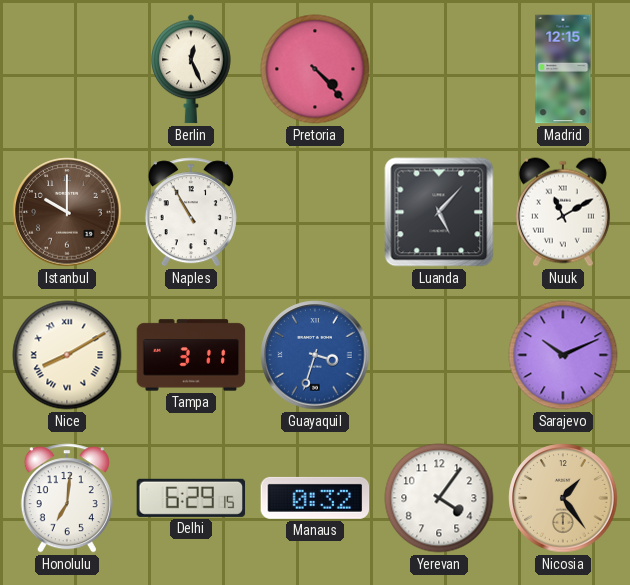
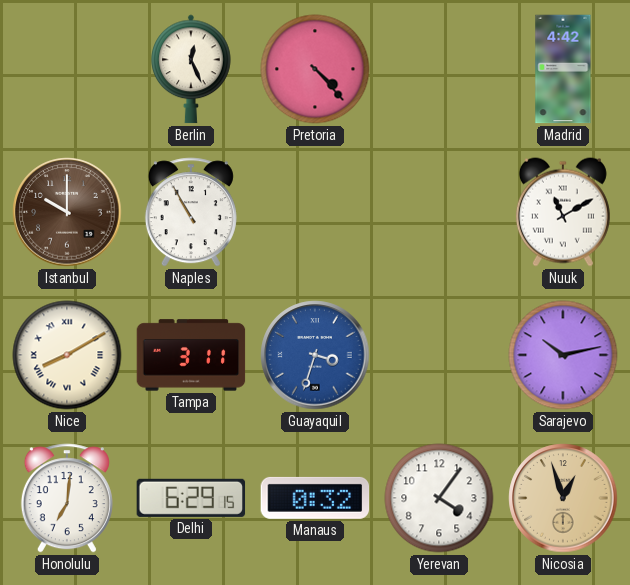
Madrid: 12:15 -> 4:42
Luanda: 5:07 -> none
Sarajevo: 10:11 -> 10:13
Nicosia: 1:24 -> 12:57
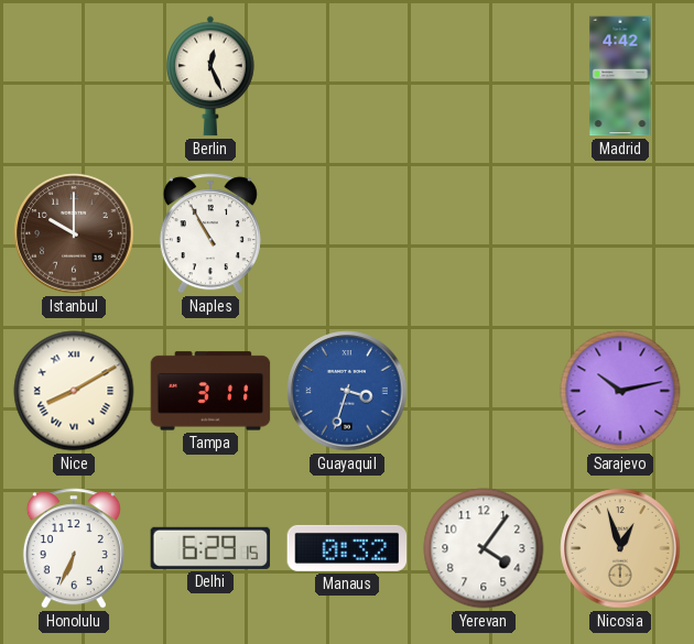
Pretoria: 4:23 -> none
Nuuk: 11:10 -> none
Honolulu: 7:01 -> 6:34
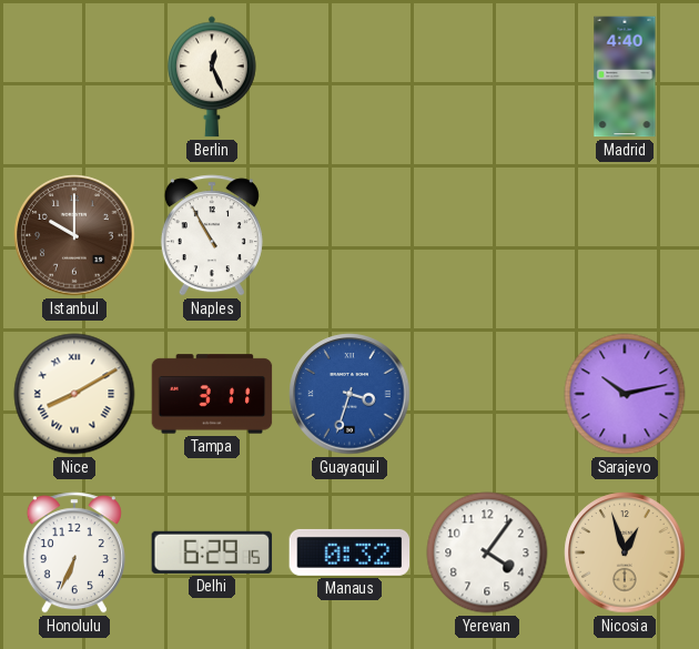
Madrid: 4:42 -> 4:40
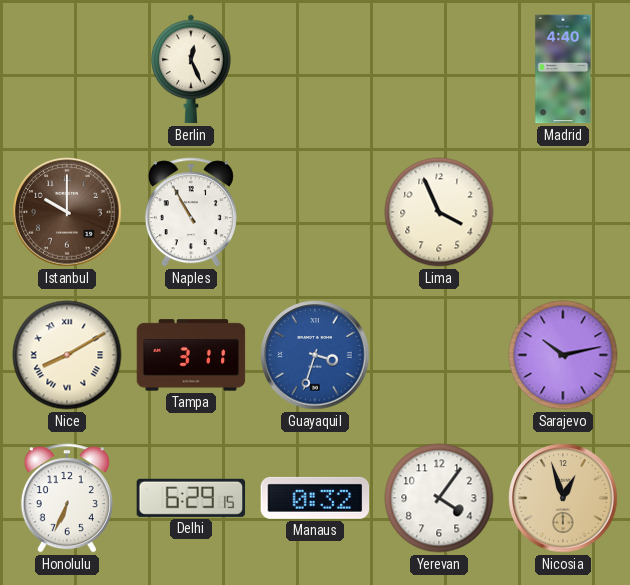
Lima: none -> 3:56
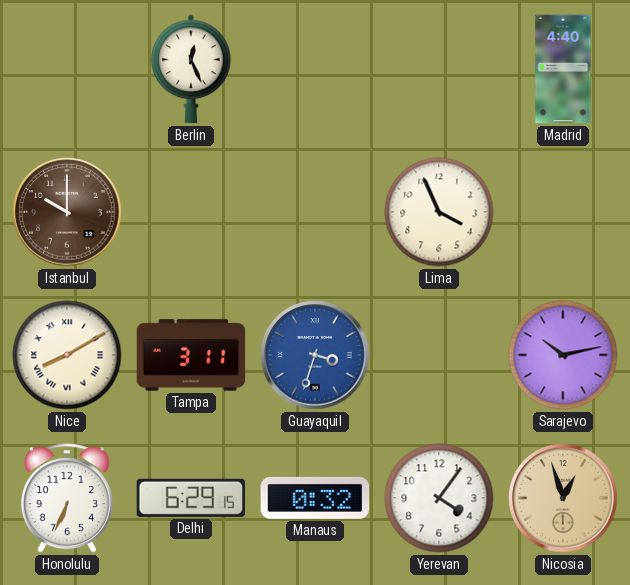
Naples: 10:55 -> none
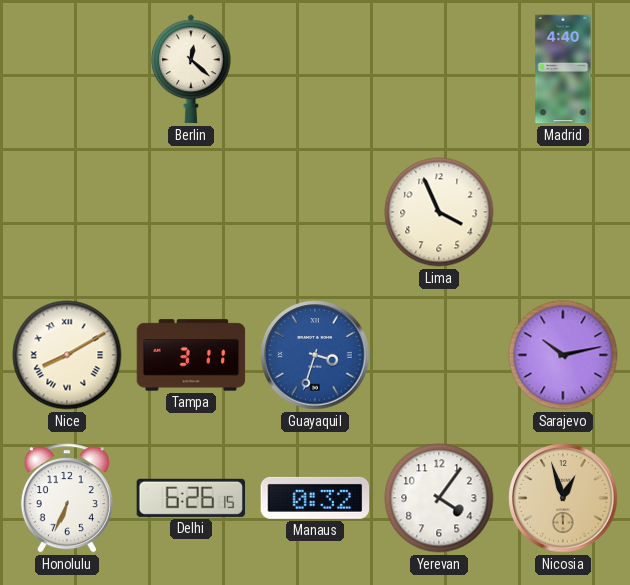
Berlin: 12:26 -> 12:22
Istanbul: 10:00 -> none
Delhi: 6:29 -> 6:26
